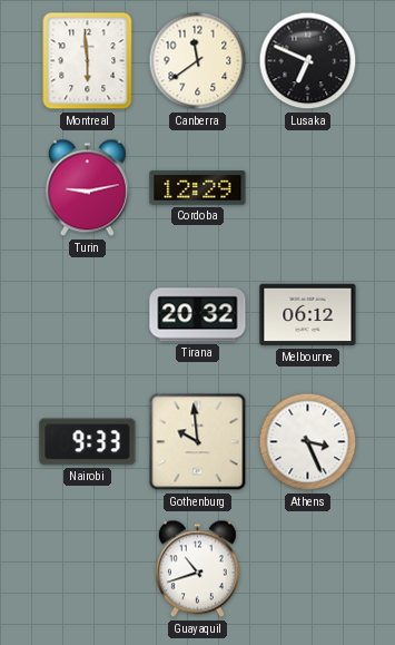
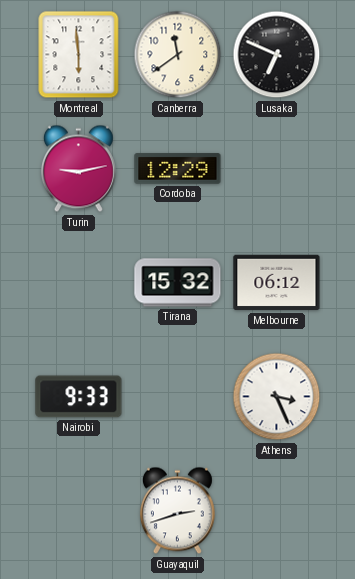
Tirana: 20:32 -> 15:32
Gothenburg: 9:59 -> none
Guayaquil: 10:42 -> 2:42
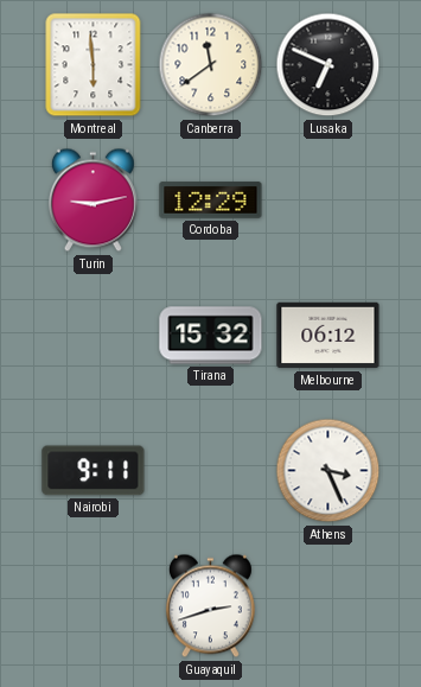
Nairobi: 9:33 -> 9:11
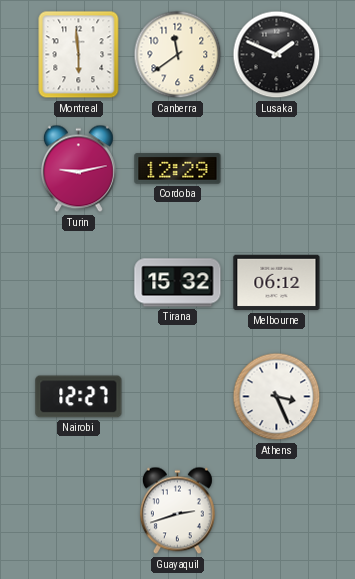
Lusaka: 6:49 -> 1:49
Nairobi: 9:11 -> 12:27
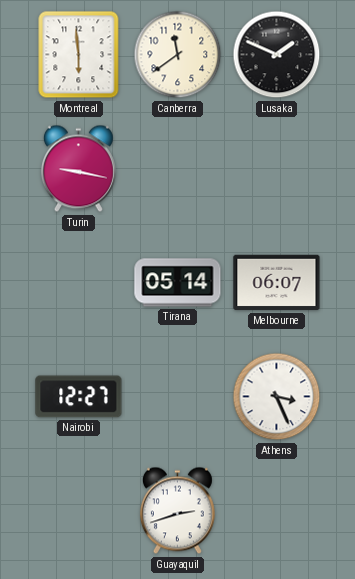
Turin: 9:13 -> 9:17
Cordoba: 12:29 -> none
Tirana: 15:32 -> 05:14
Melbourne: 06:12 -> 06:07
